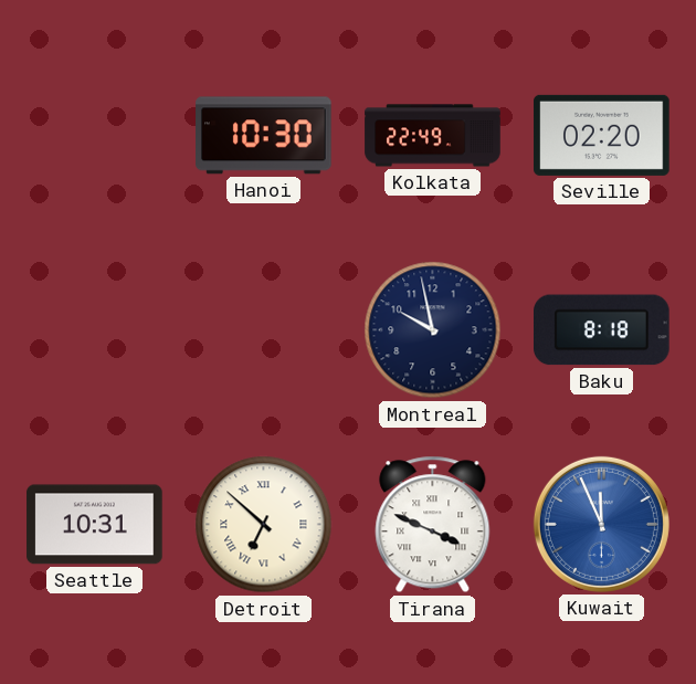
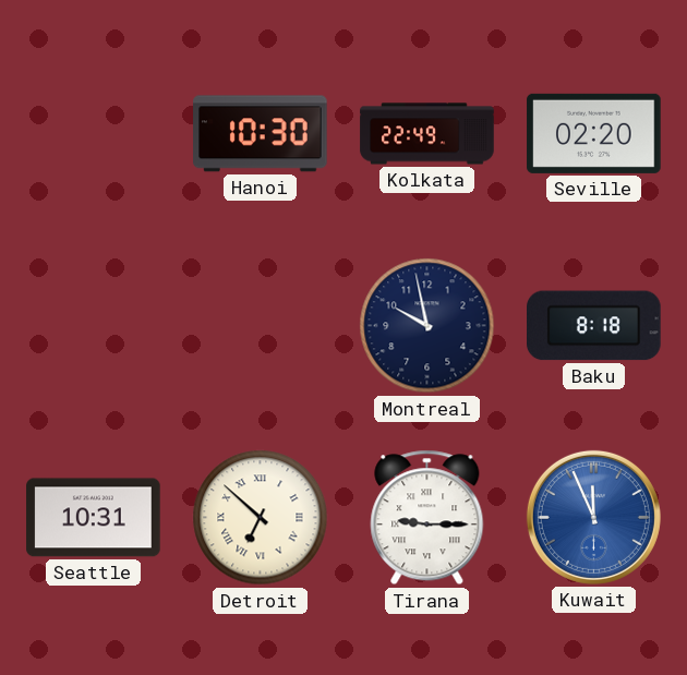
Tirana: 3:49 -> 9:15
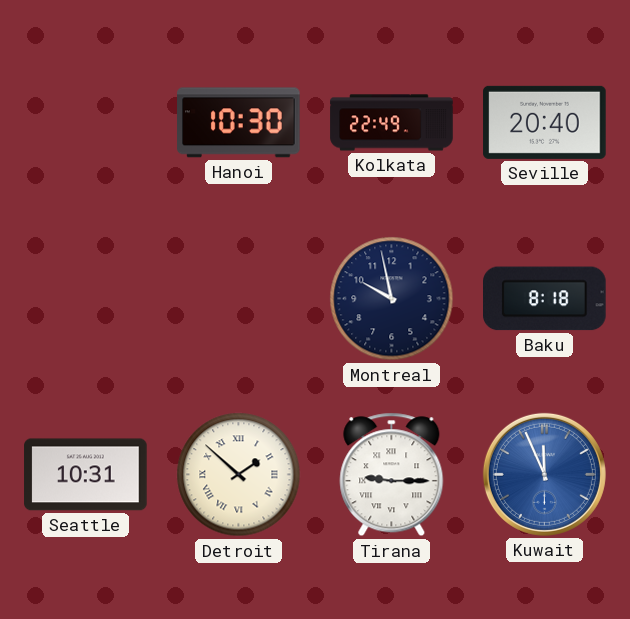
Seville: 02:20 -> 20:40
Detroit: 6:52 -> 1:52
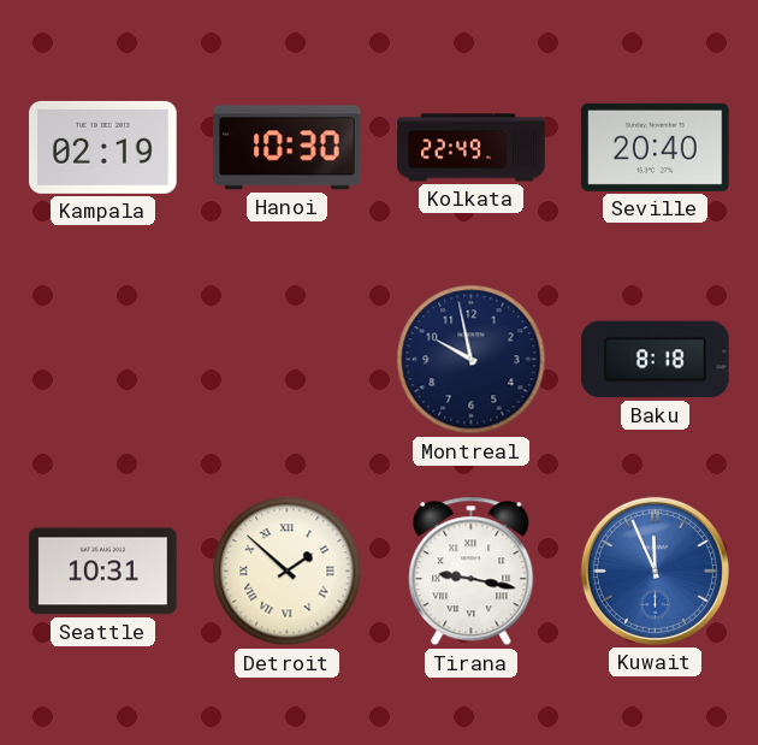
Kampala: none -> 02:19
Tirana: 9:15 -> 9:17
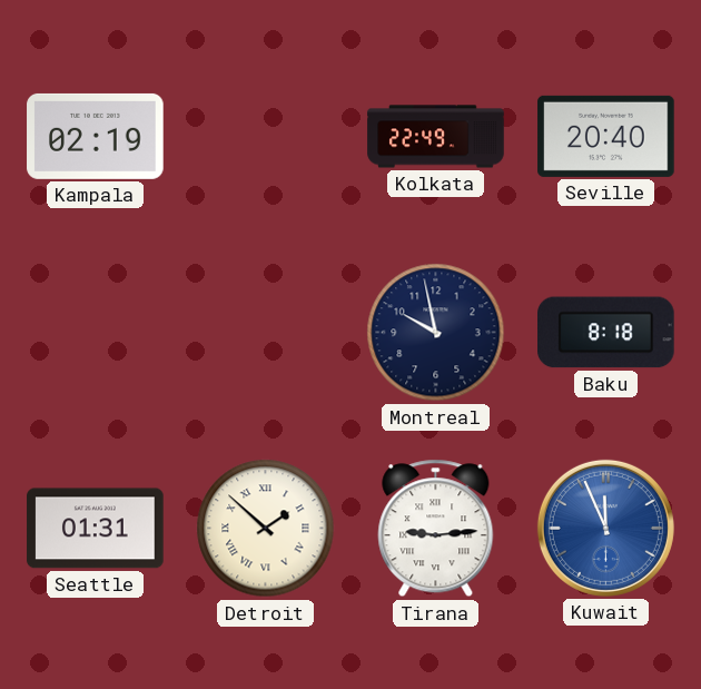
Hanoi: 10:30 -> none
Seattle: 10:31 -> 01:31
Tirana: 9:17 -> 9:14
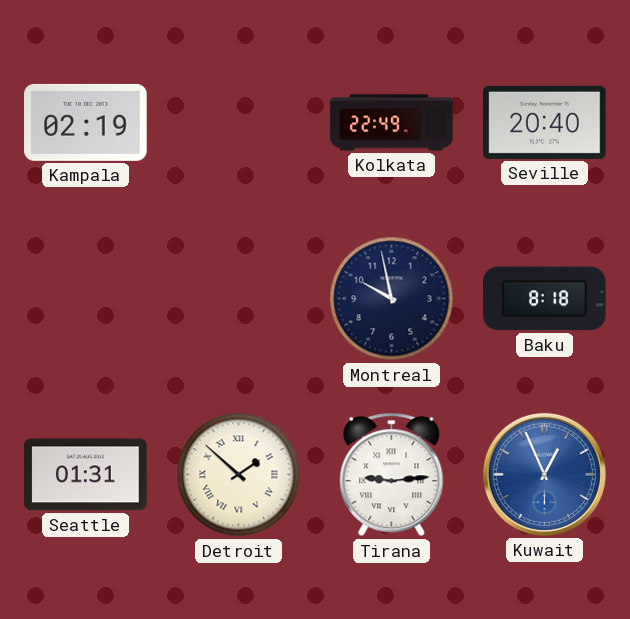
Kuwait: 11:56 -> 12:56
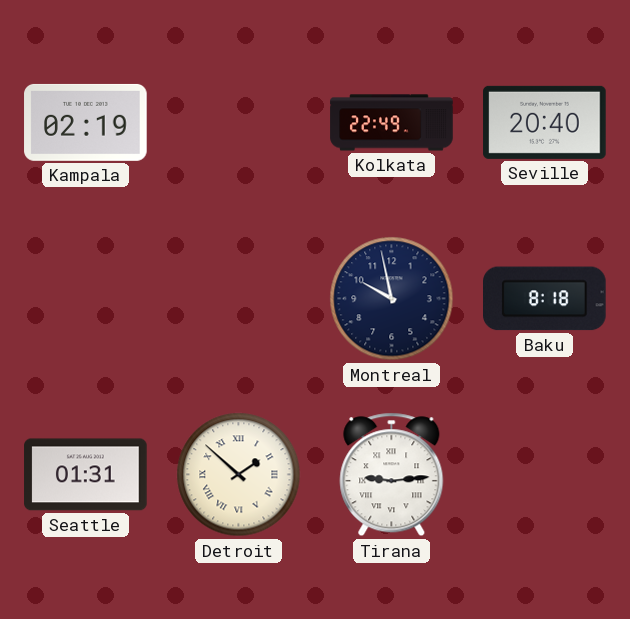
Kuwait: 12:56 -> none
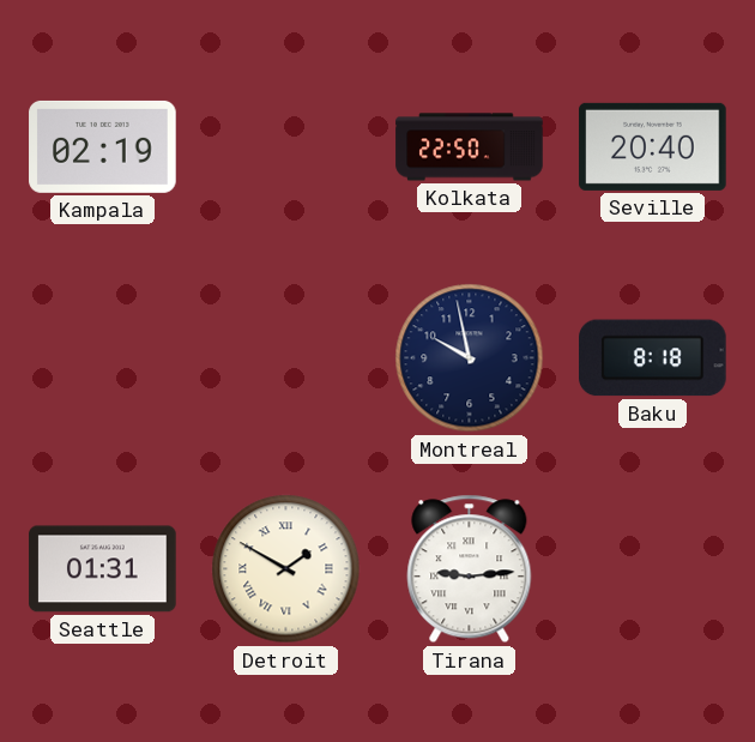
Kolkata: 22:49 -> 22:50
Detroit: 1:52 -> 1:50
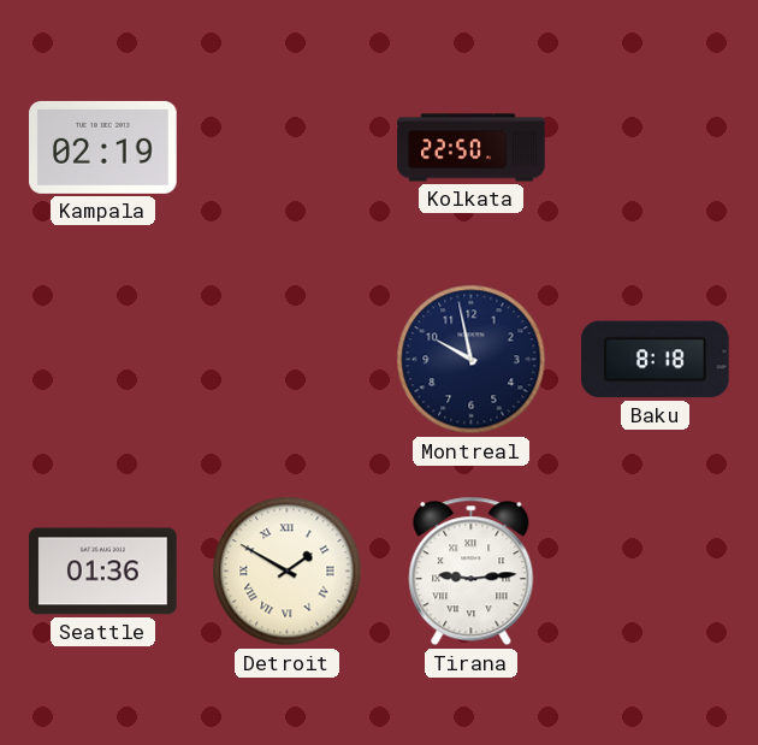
Seville: 20:40 -> none
Seattle: 01:31 -> 01:36
